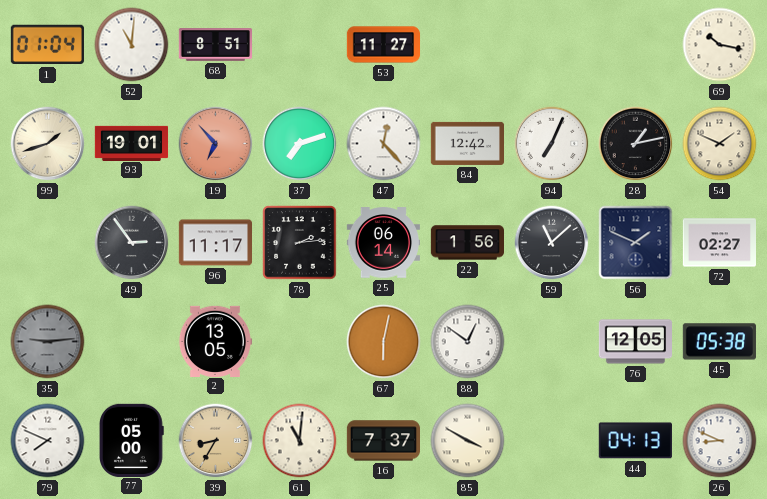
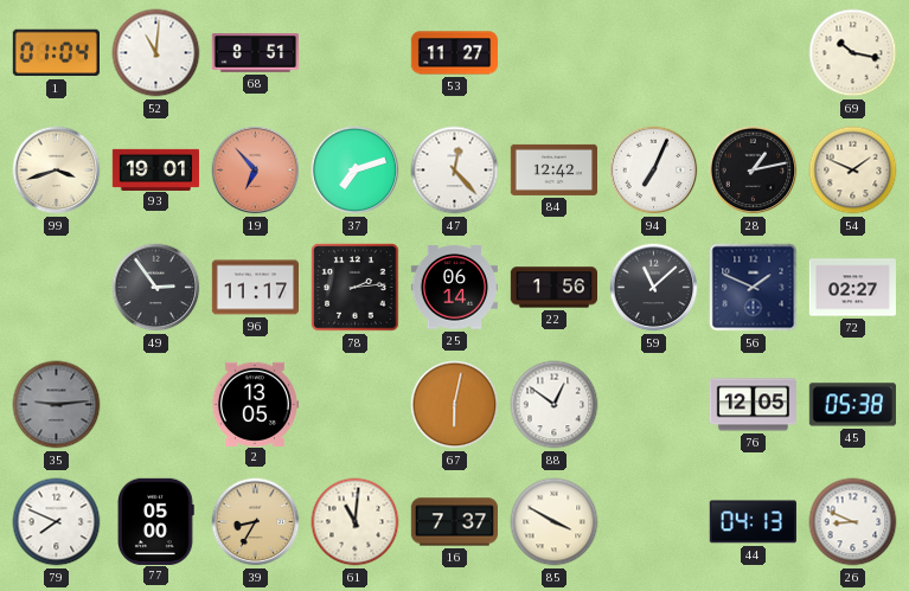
99: 1:42 -> 3:42
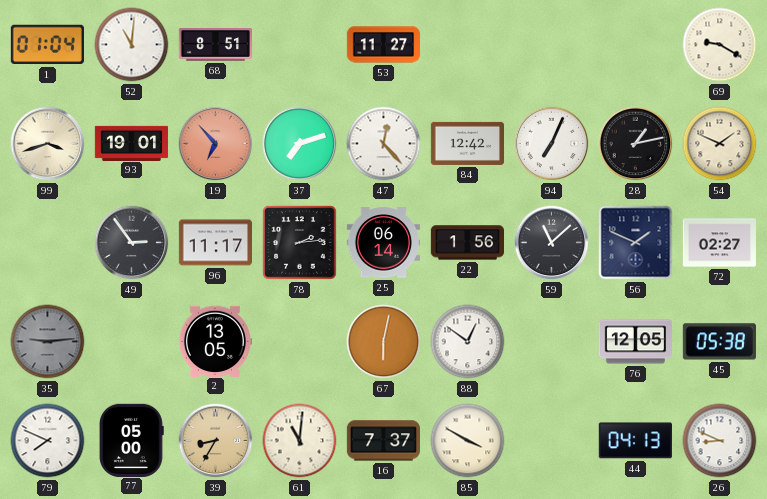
69: 10:17 -> 9:20
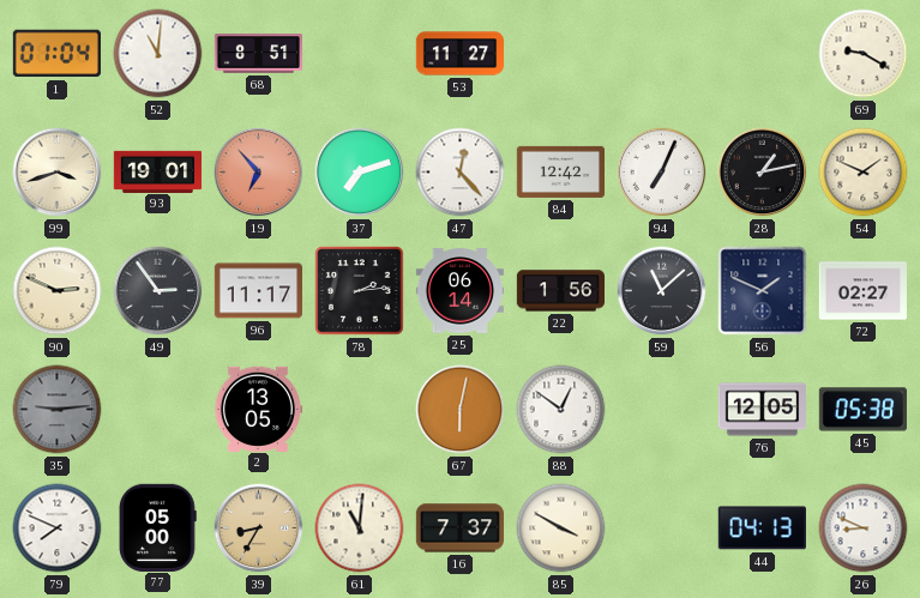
90: none -> 2:49
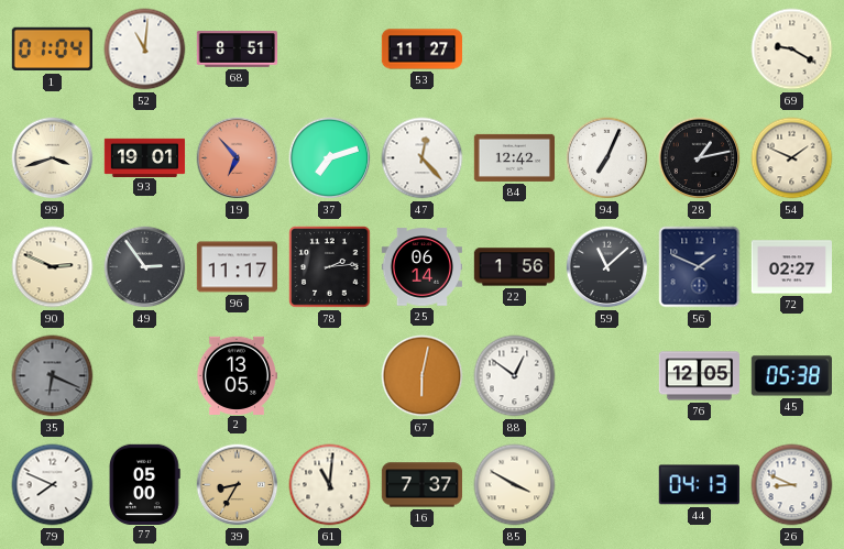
35: 9:14 -> 6:19
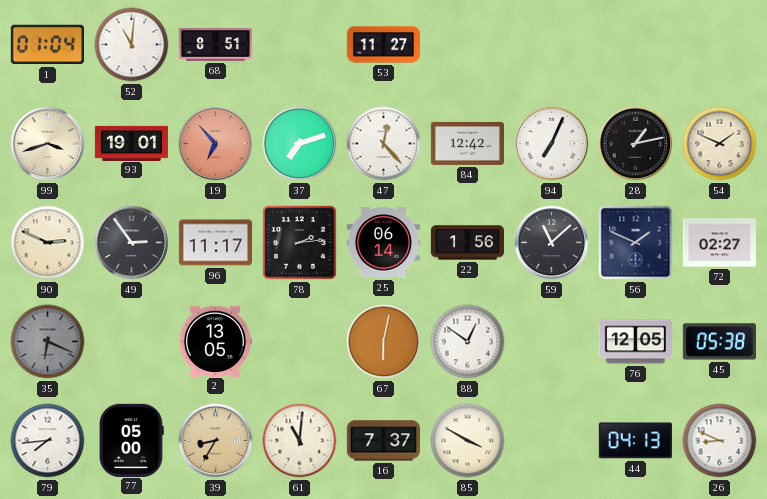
69: 9:20 -> none
79: 7:49 -> 7:44
